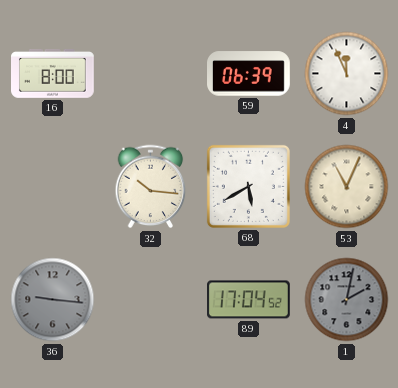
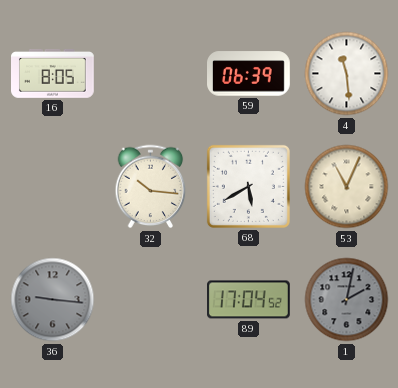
16: 8:00 -> 8:05
4: 11:56 -> 11:29
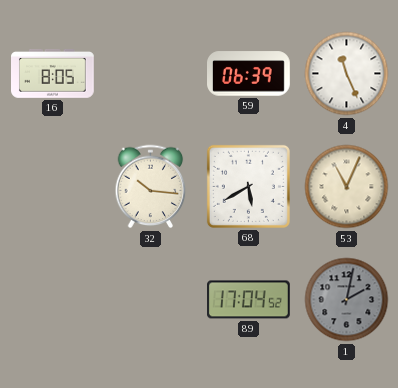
4: 11:29 -> 11:26
36: 9:16 -> none
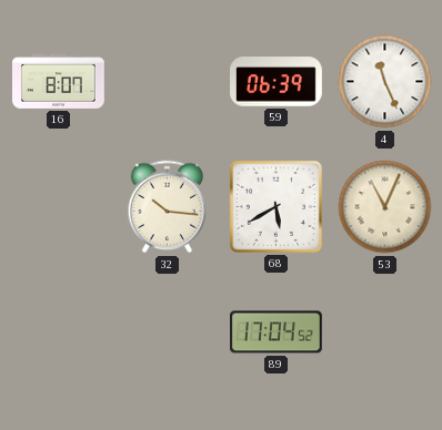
16: 8:05 -> 8:07
1: 2:02 -> none
